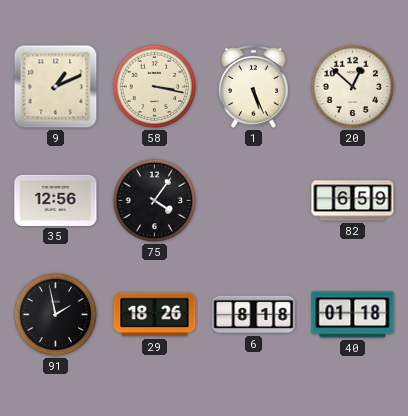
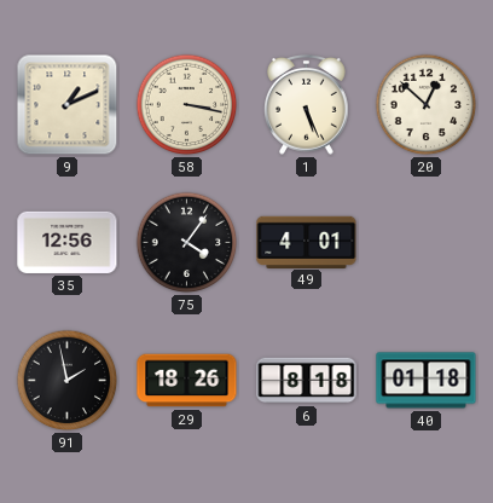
49: none -> 4:01
82: 6:59 -> none
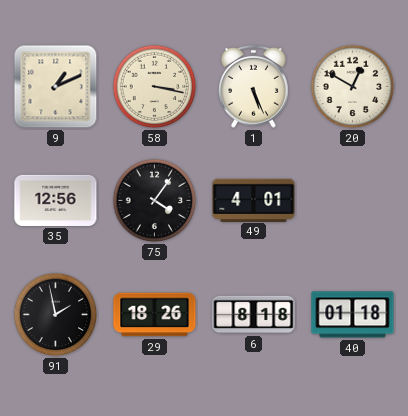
20: 12:52 -> 12:50
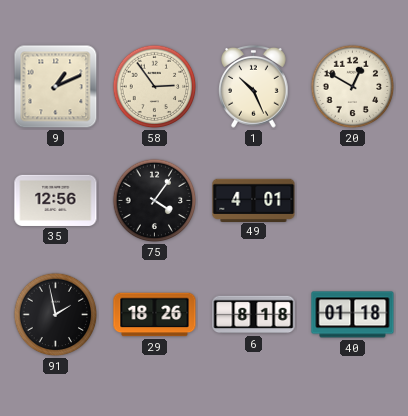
58: 3:17 -> 2:54
1: 5:26 -> 10:26
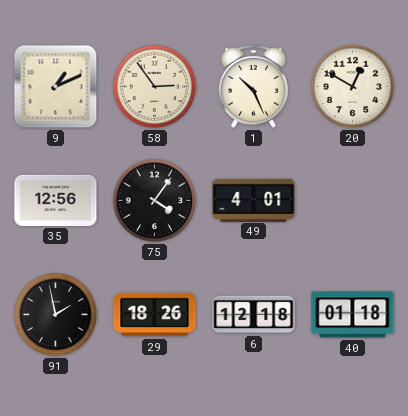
6: 8:18 -> 12:18
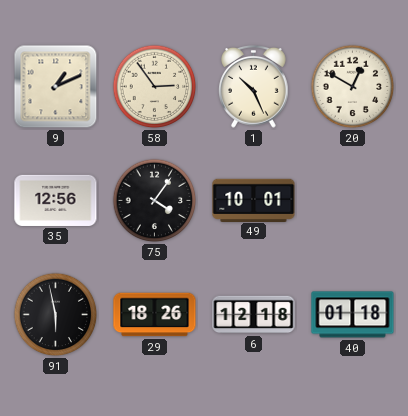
49: 4:01 -> 10:01
91: 1:58 -> 5:58
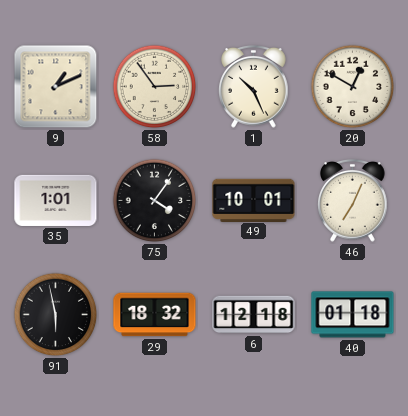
35: 12:56 -> 1:01
46: none -> 7:04
29: 18:26 -> 18:32
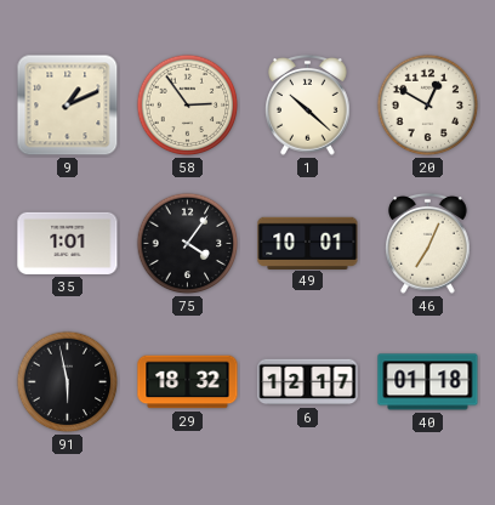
1: 10:26 -> 10:22
6: 12:18 -> 12:17
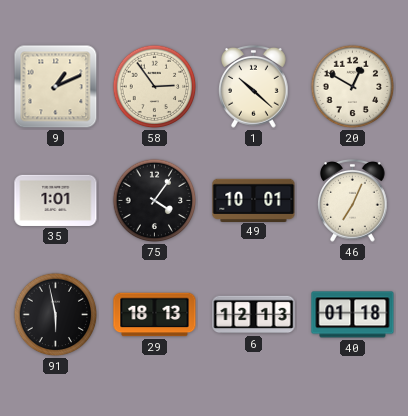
29: 18:32 -> 18:13
6: 12:17 -> 12:13
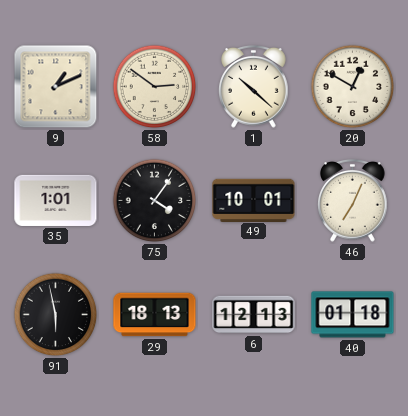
58: 2:54 -> 2:51
